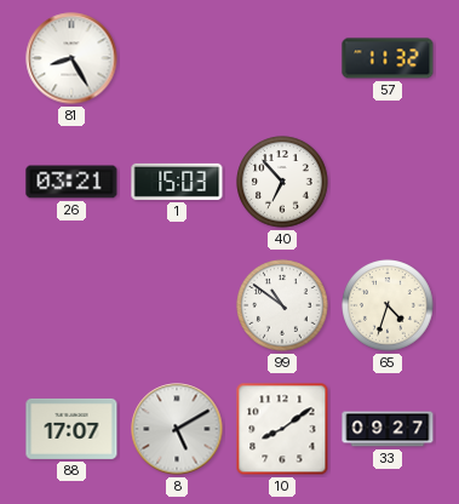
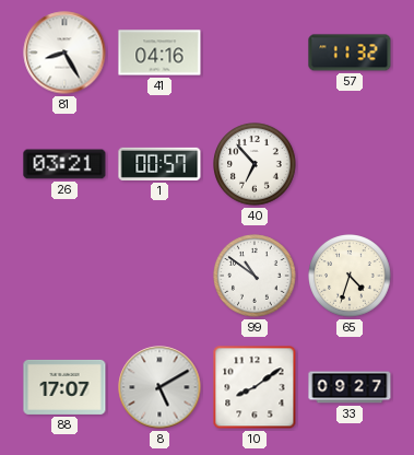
41: none -> 04:16
1: 15:03 -> 00:57
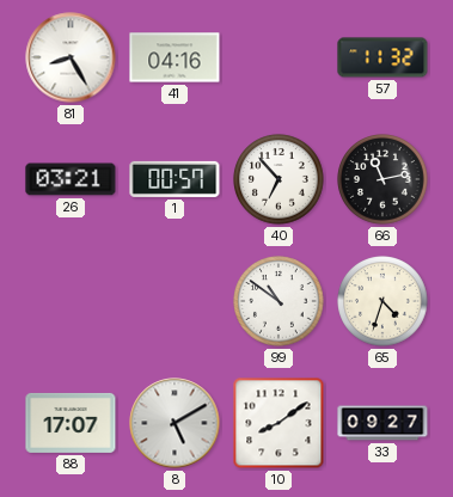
66: none -> 11:13
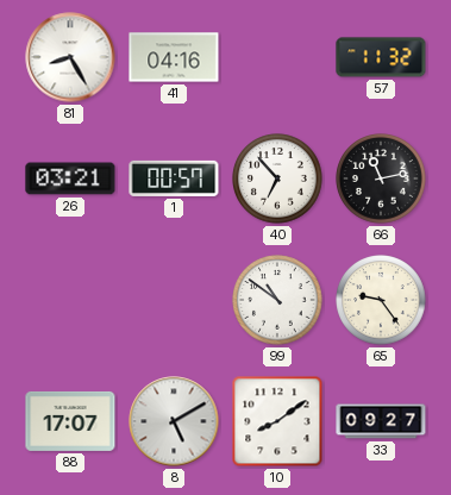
65: 4:33 -> 9:24
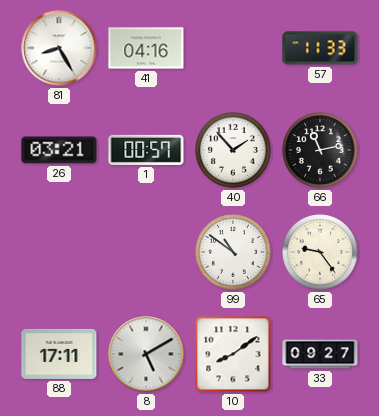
57: 11:32 -> 11:33
40: 6:53 -> 1:53
88: 17:07 -> 17:11
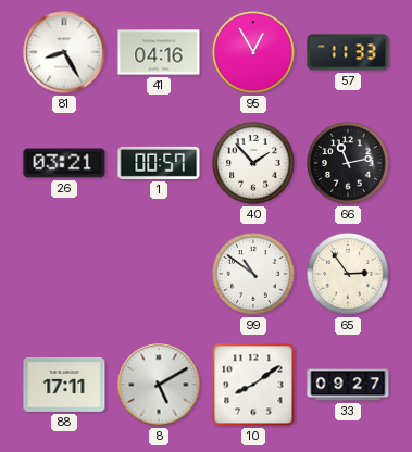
95: none -> 12:55
65: 9:24 -> 2:54
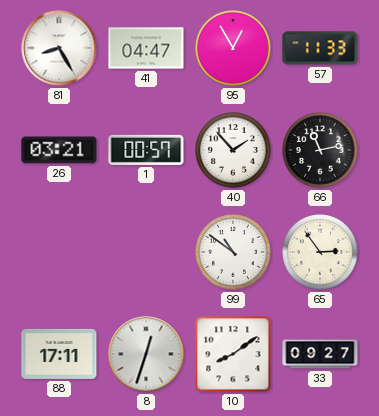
41: 04:16 -> 04:47
8: 5:10 -> 12:33
